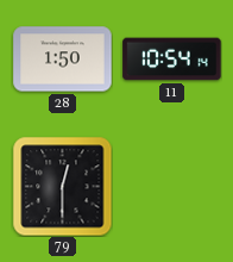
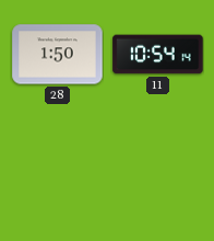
79: 12:30 -> none
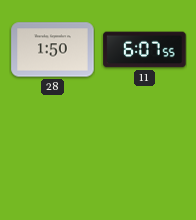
11: 10:54 -> 6:07
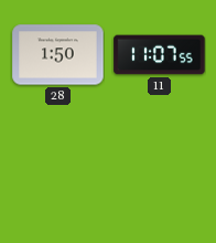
11: 6:07 -> 11:07
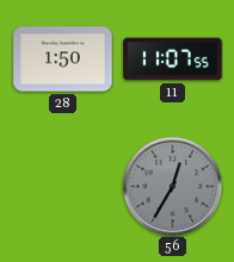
56: none -> 12:35
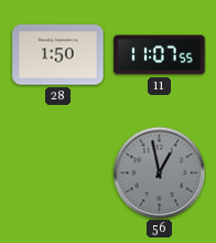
56: 12:35 -> 12:58
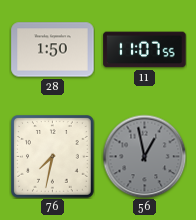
76: none -> 7:32
